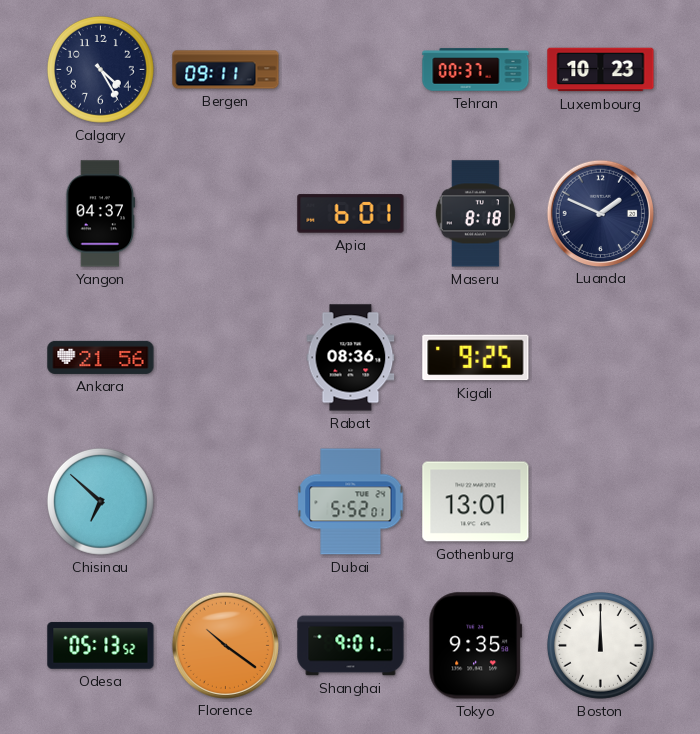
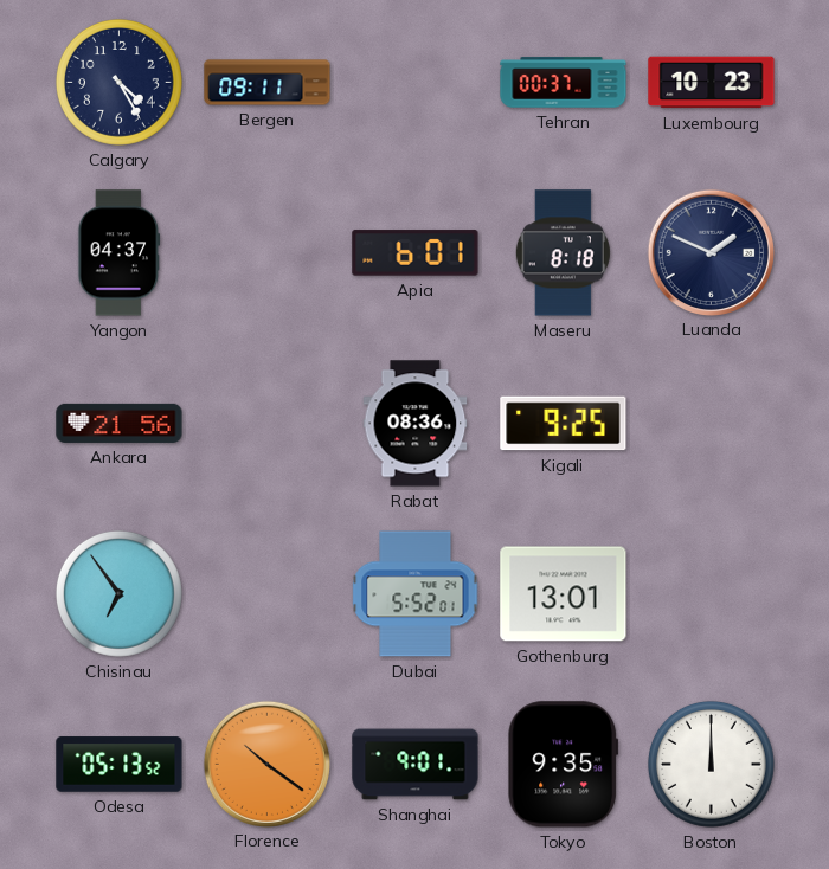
Chisinau: 6:52 -> 6:54
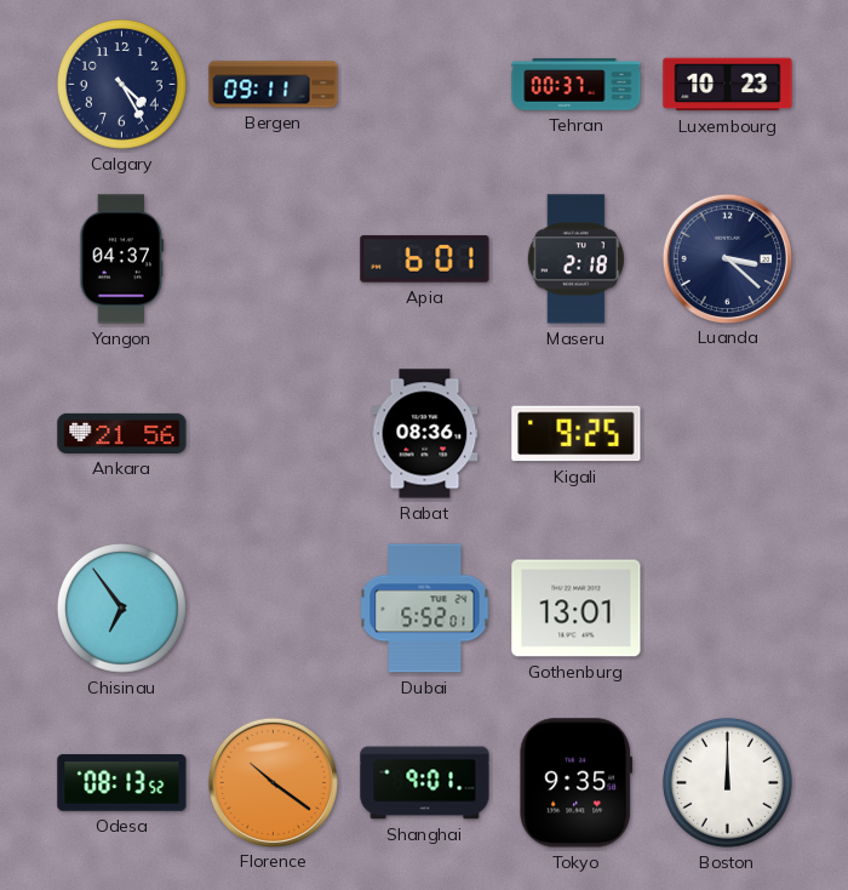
Maseru: 8:18 -> 2:18
Luanda: 1:49 -> 3:22
Odesa: 05:13 -> 08:13
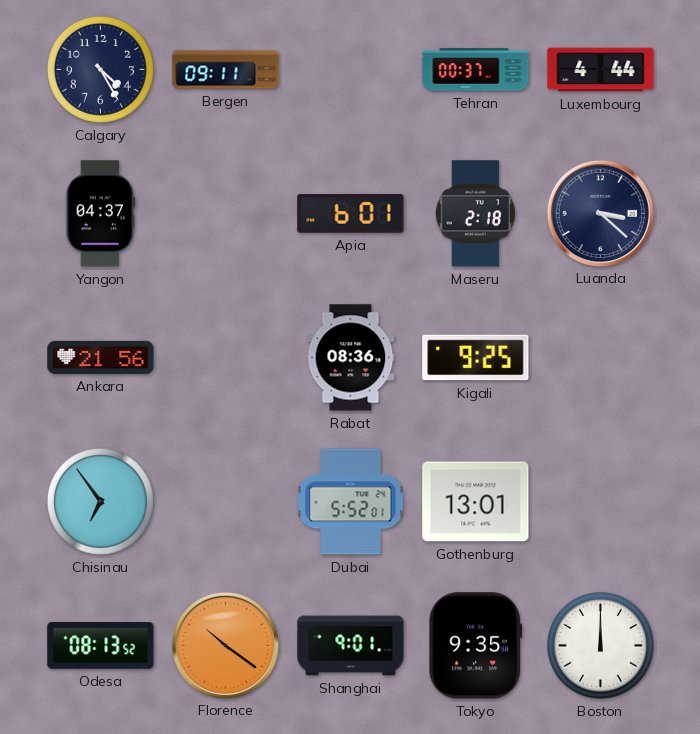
Luxembourg: 10:23 -> 4:44
